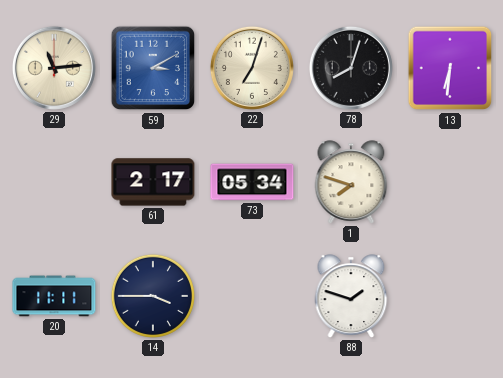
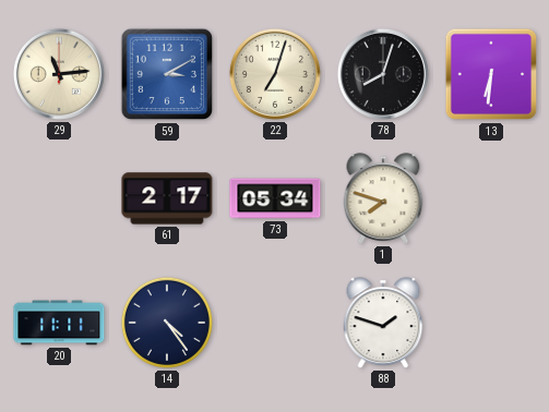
14: 3:45 -> 4:24
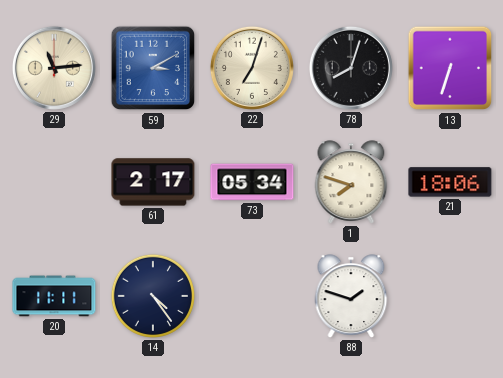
13: 6:31 -> 6:33
21: none -> 18:06
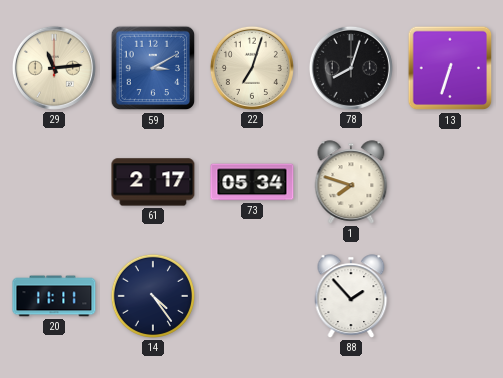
21: 18:06 -> none
88: 1:48 -> 1:53
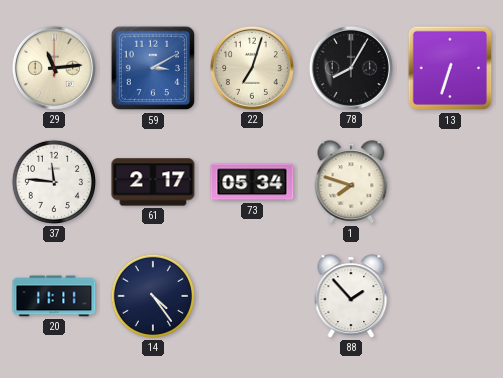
78: 8:03 -> 8:05
37: none -> 11:46
